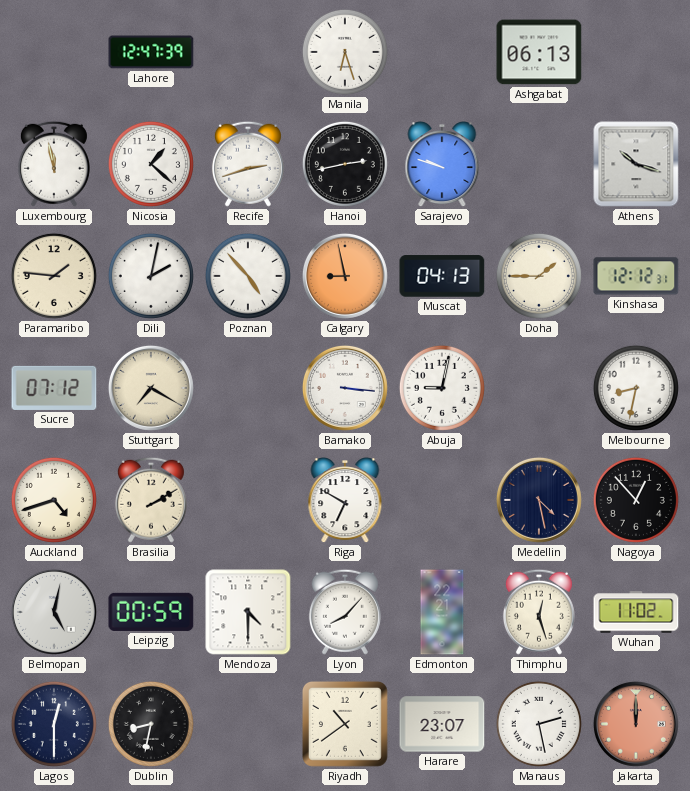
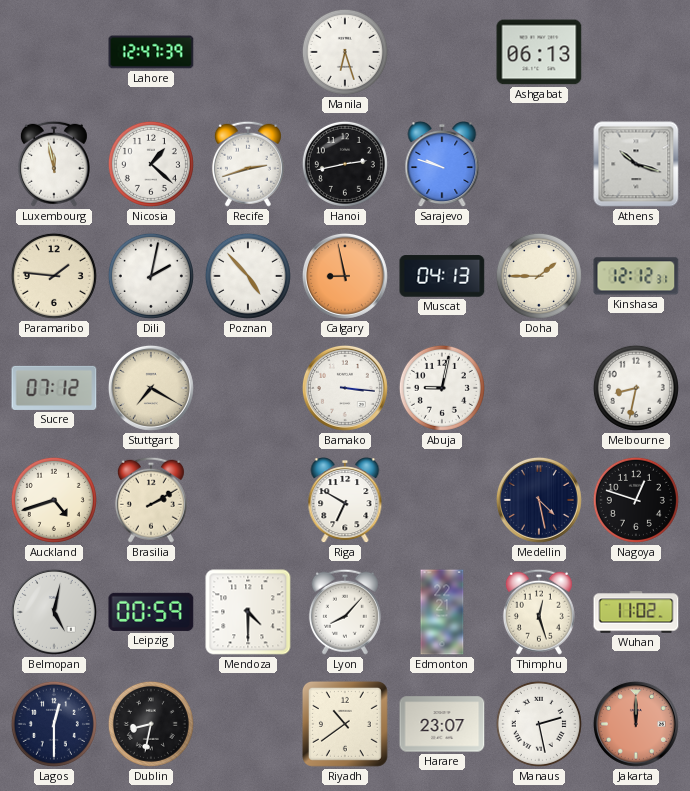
Nagoya: 12:53 -> 12:48
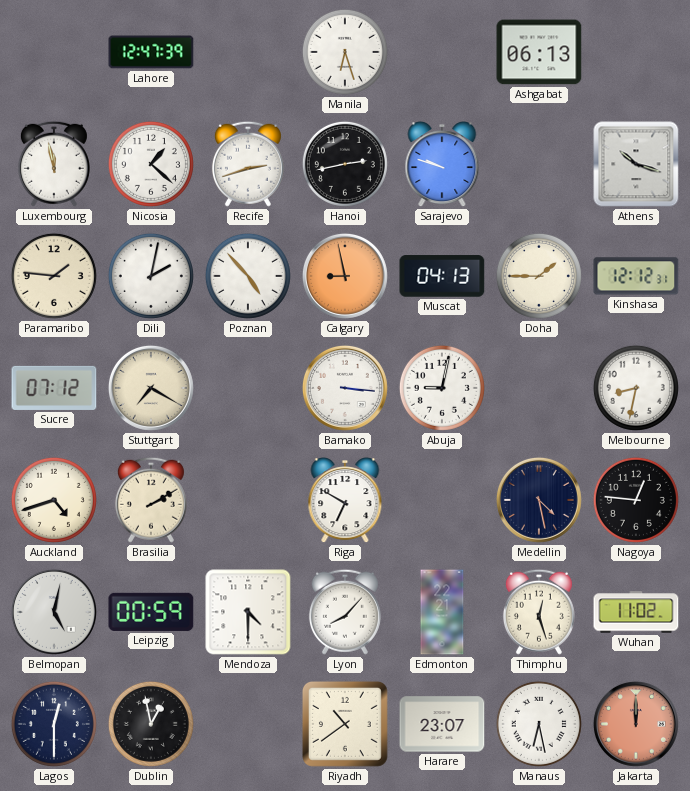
Nagoya: 12:48 -> 12:46
Dublin: 8:32 -> 12:58
Manaus: 2:28 -> 6:28
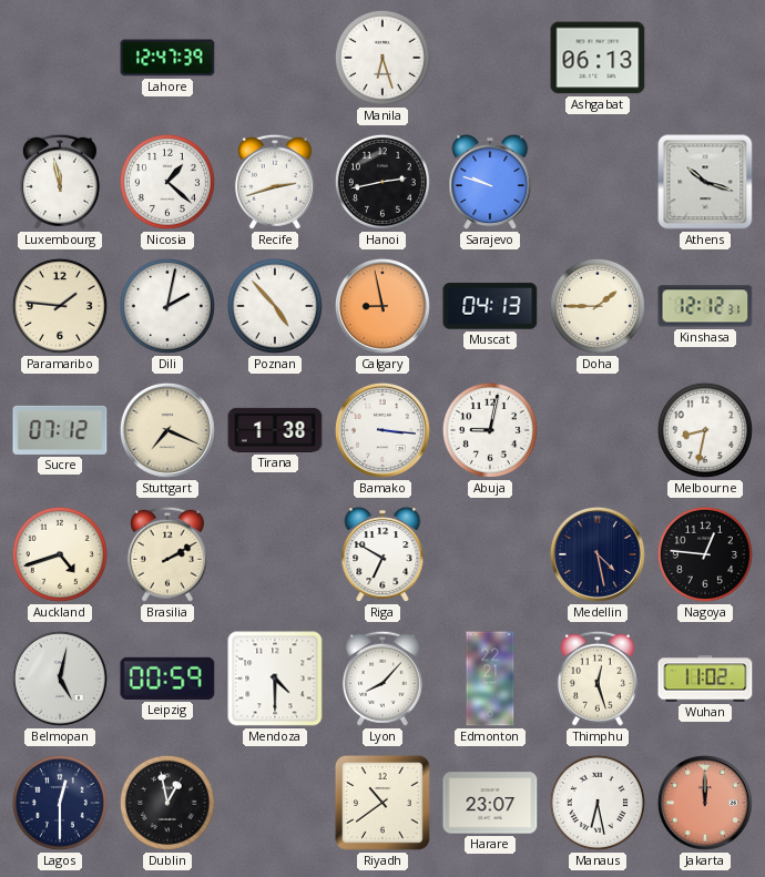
Stuttgart: 7:20 -> 7:19
Tirana: none -> 1:38
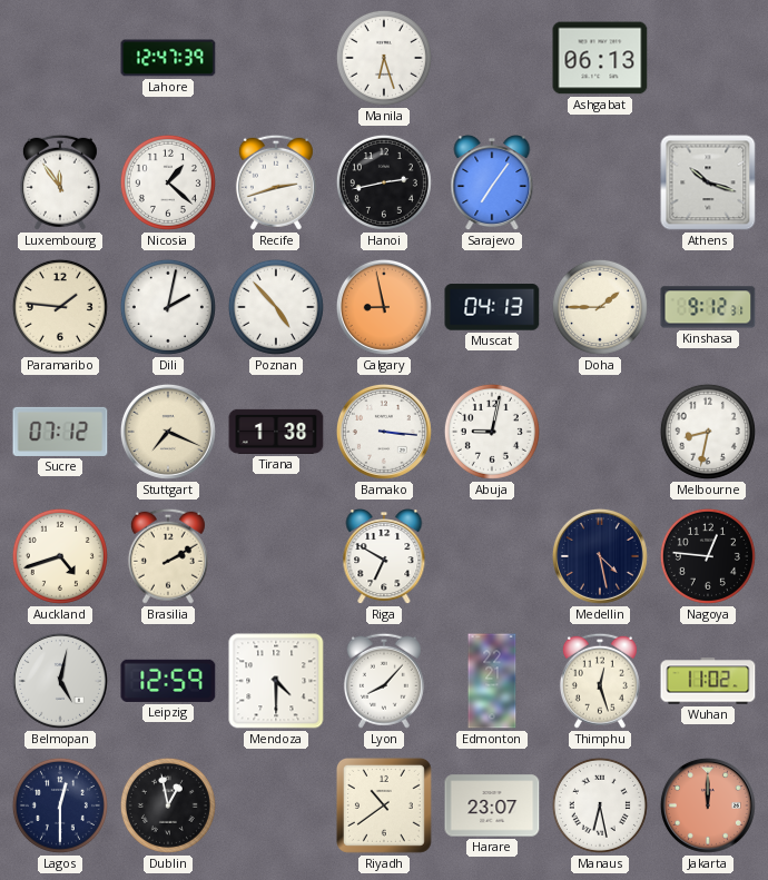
Luxembourg: 11:58 -> 11:54
Sarajevo: 9:48 -> 7:06
Kinshasa: 12:12 -> 9:12
Leipzig: 00:59 -> 12:59
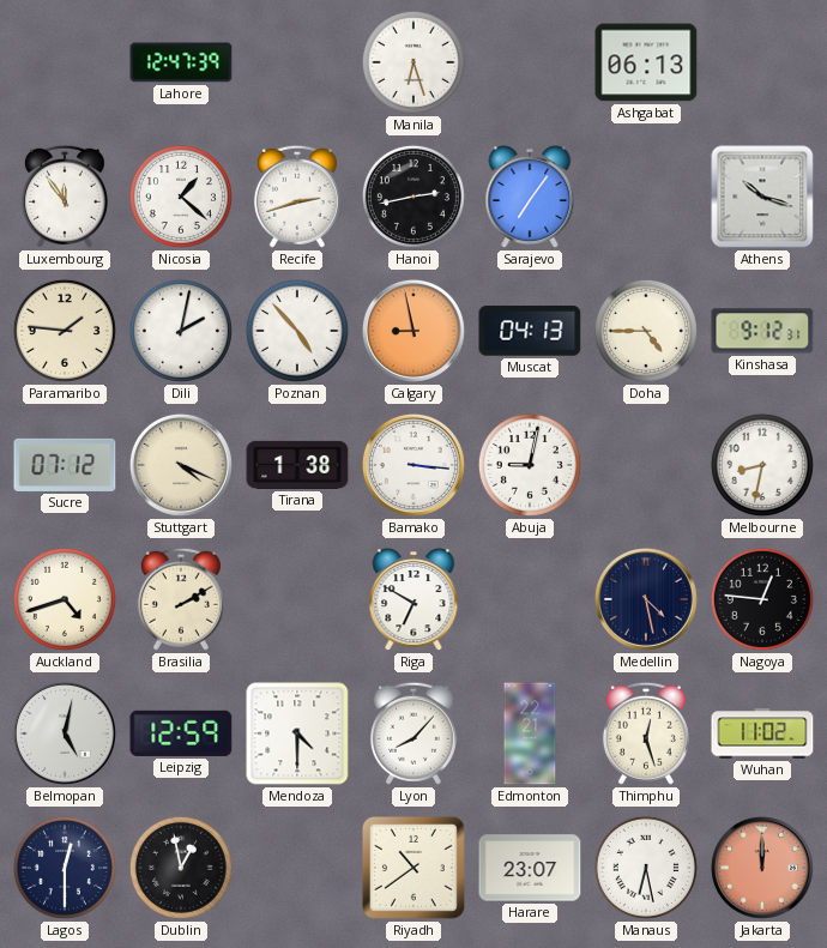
Doha: 1:45 -> 4:45
Stuttgart: 7:19 -> 4:19
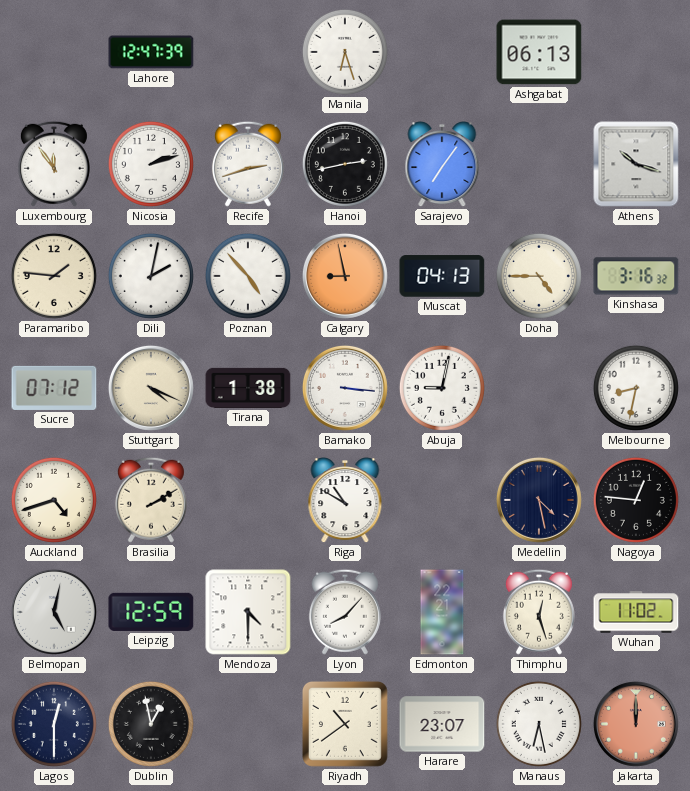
Nicosia: 1:22 -> 2:12
Kinshasa: 9:12 -> 3:16
Riga: 6:50 -> 10:50
